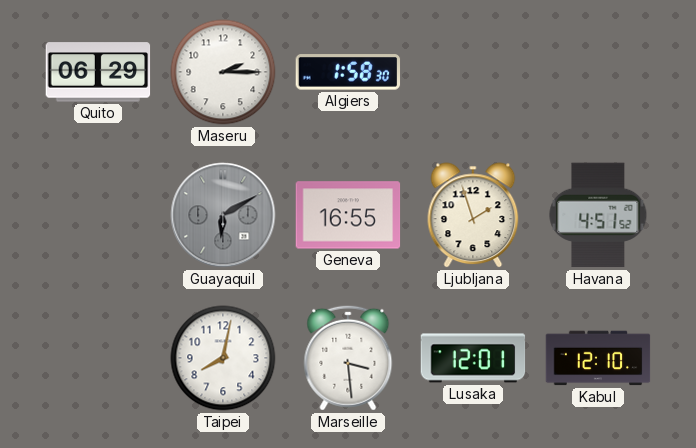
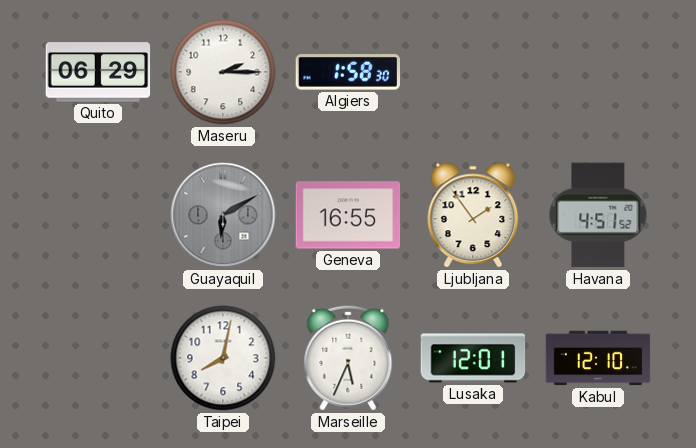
Ljubljana: 1:57 -> 1:54
Marseille: 3:29 -> 5:34
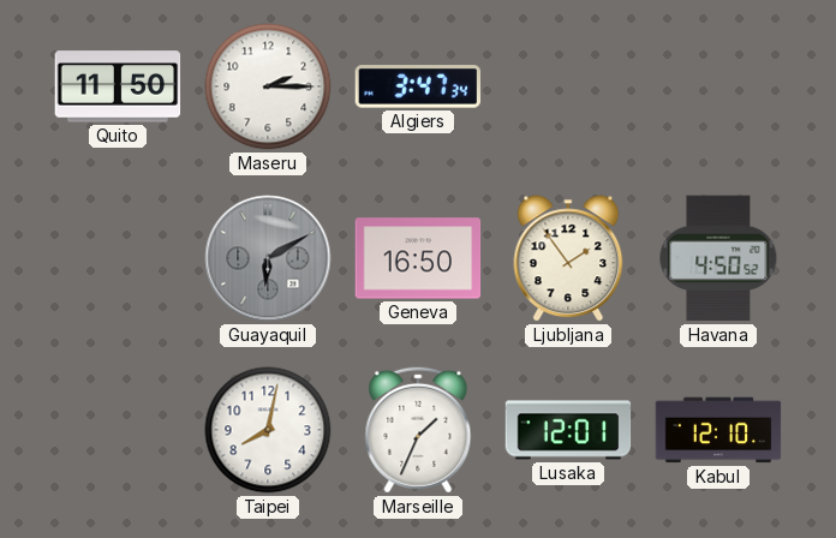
Quito: 06:29 -> 11:50
Algiers: 1:58 -> 3:47
Geneva: 16:55 -> 16:50
Havana: 4:51 -> 4:50
Marseille: 5:34 -> 1:34
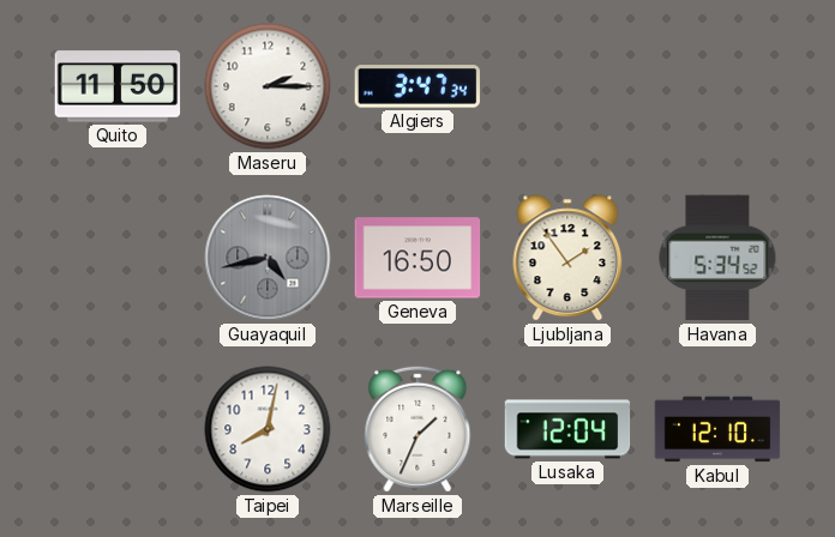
Guayaquil: 6:10 -> 4:43
Havana: 4:50 -> 5:34
Lusaka: 12:01 -> 12:04
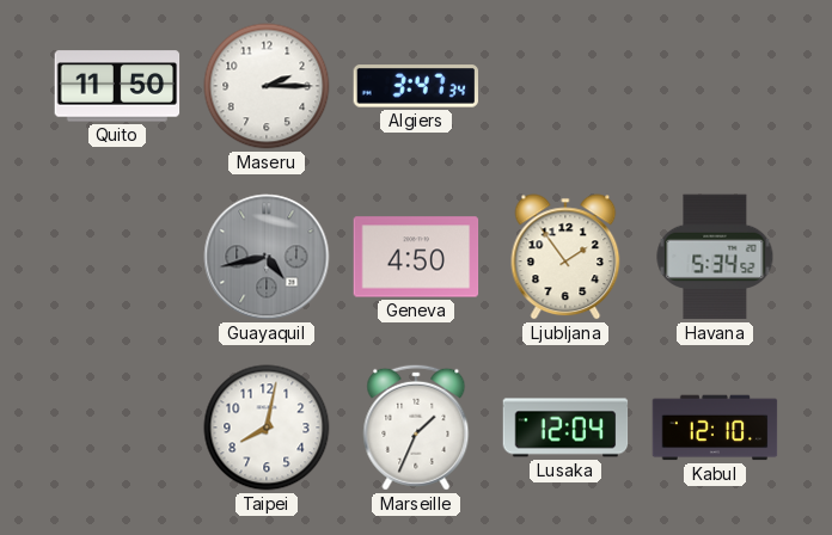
Geneva: 16:50 -> 4:50
